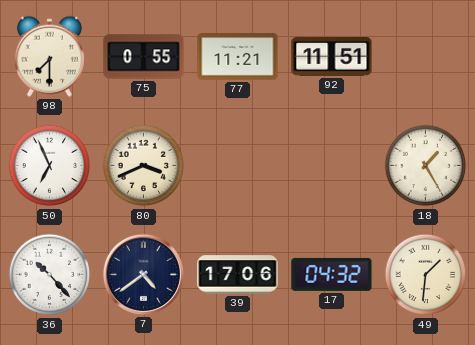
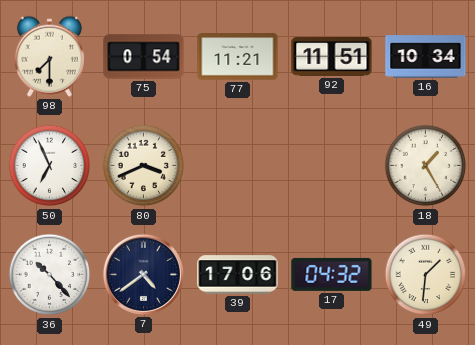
75: 0:55 -> 0:54
16: none -> 10:34
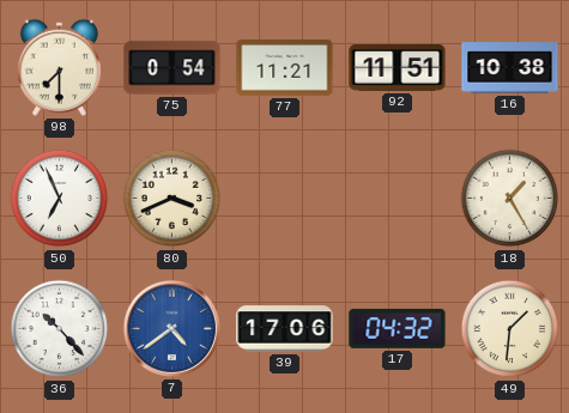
16: 10:34 -> 10:38
7 dial: navy -> blue
